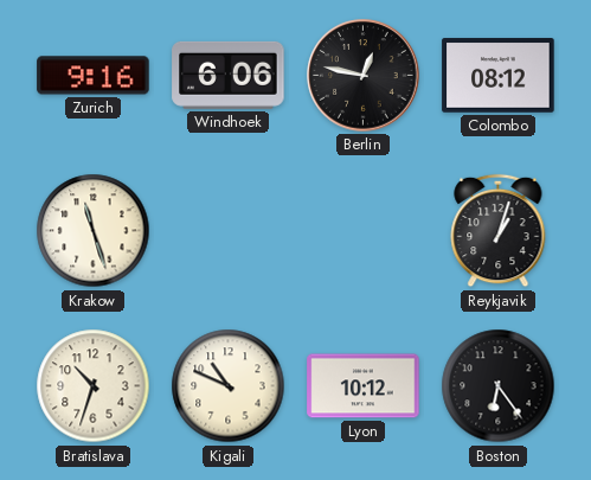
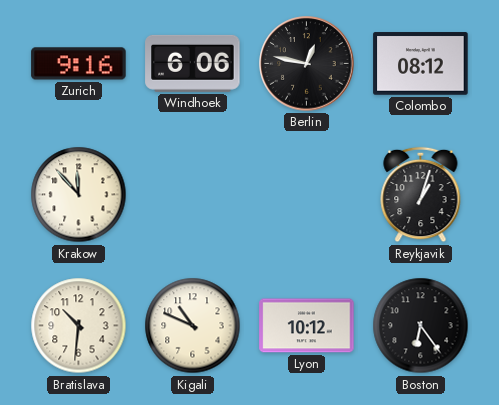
Krakow: 11:27 -> 11:53
Bratislava: 10:33 -> 10:31
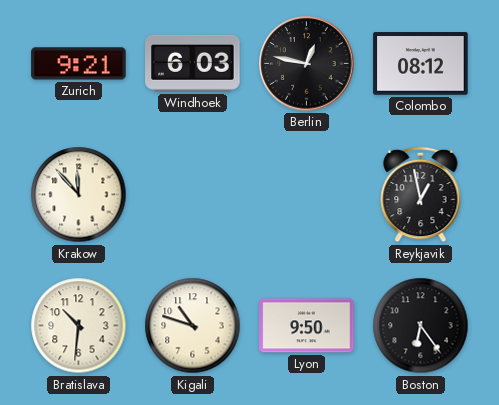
Zurich: 9:16 -> 9:21
Windhoek: 6:06 -> 6:03
Reykjavik: 1:03 -> 12:58
Kigali: 10:49 -> 10:48
Lyon: 10:12 -> 9:50
